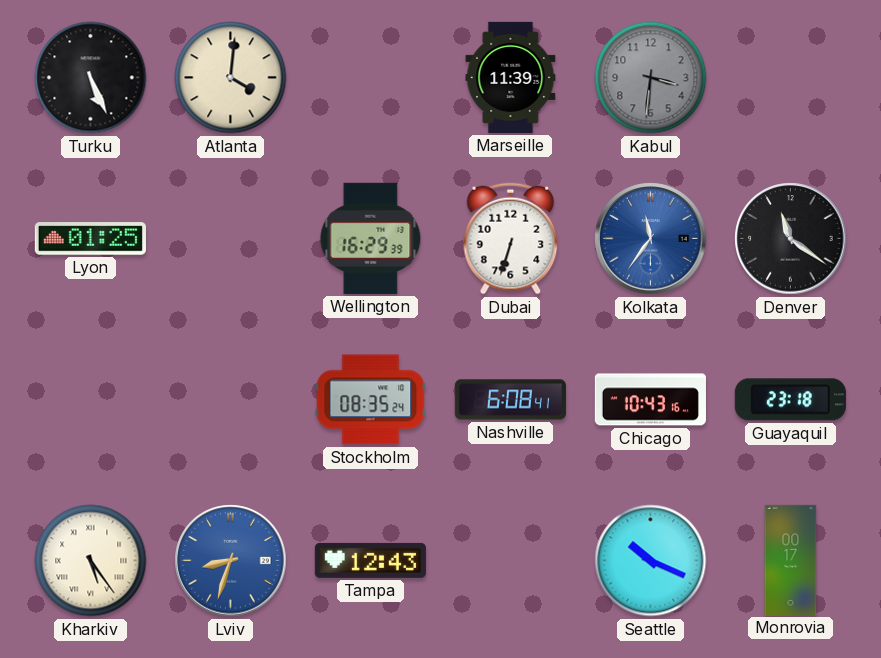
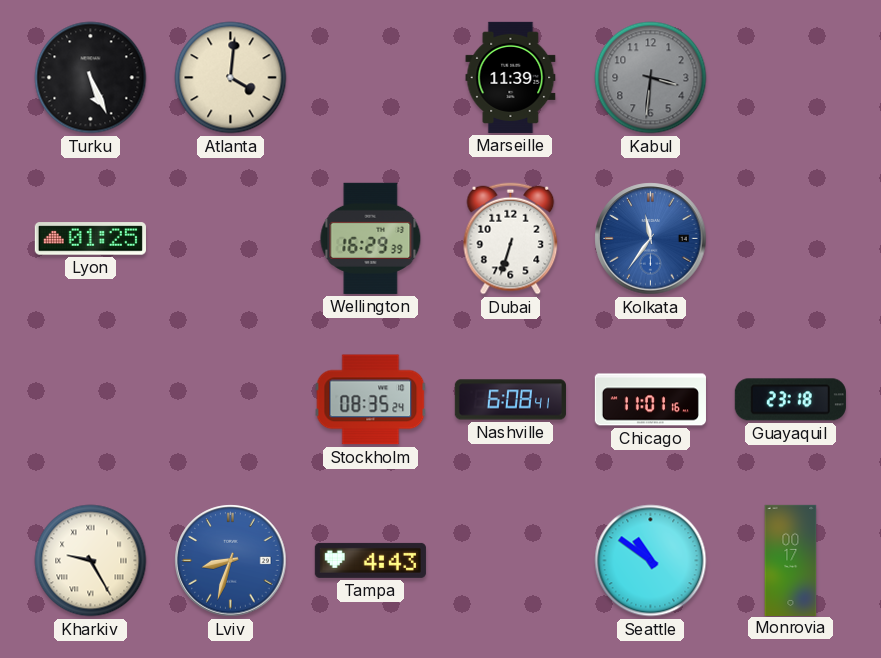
Denver: 11:21 -> none
Chicago: 10:43 -> 11:01
Kharkiv: 5:24 -> 9:25
Tampa: 12:43 -> 4:43
Seattle: 10:19 -> 10:51
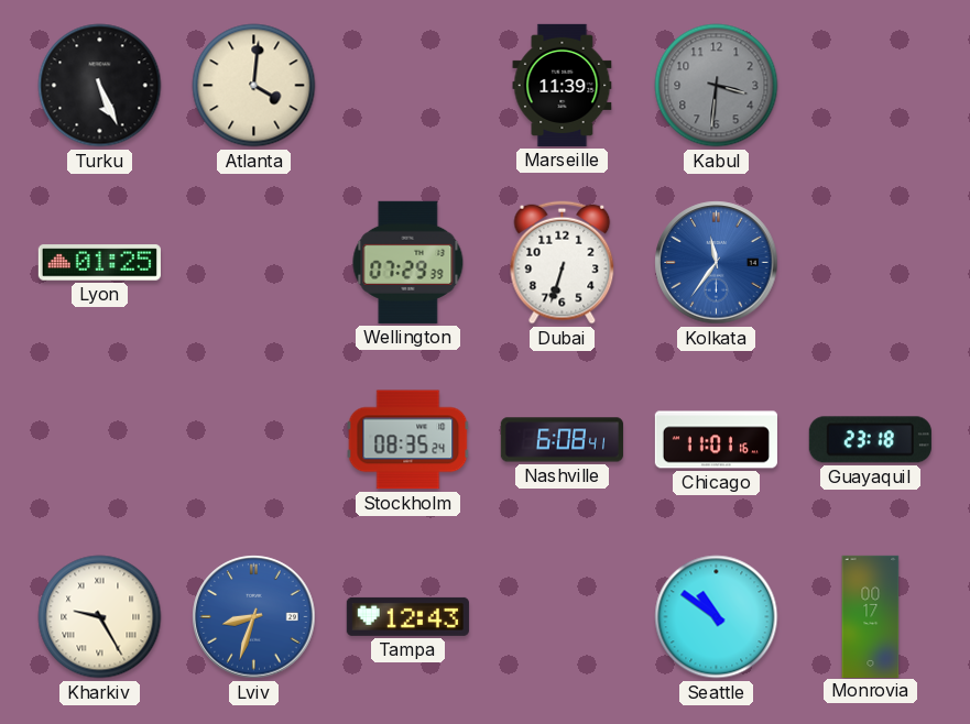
Wellington: 16:29 -> 07:29
Tampa: 4:43 -> 12:43
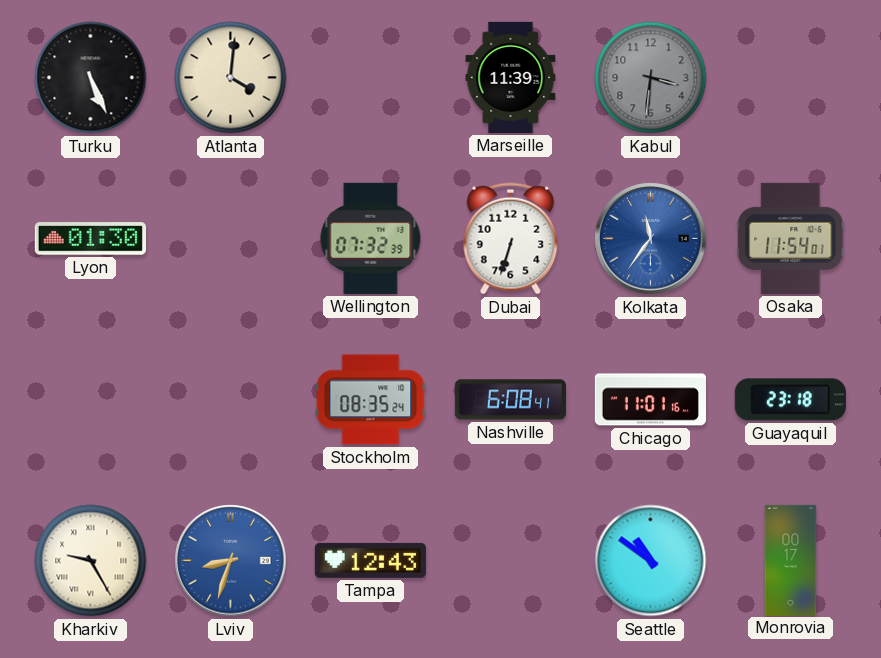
Lyon: 01:25 -> 01:30
Wellington: 07:29 -> 07:32
Osaka: none -> 11:54
